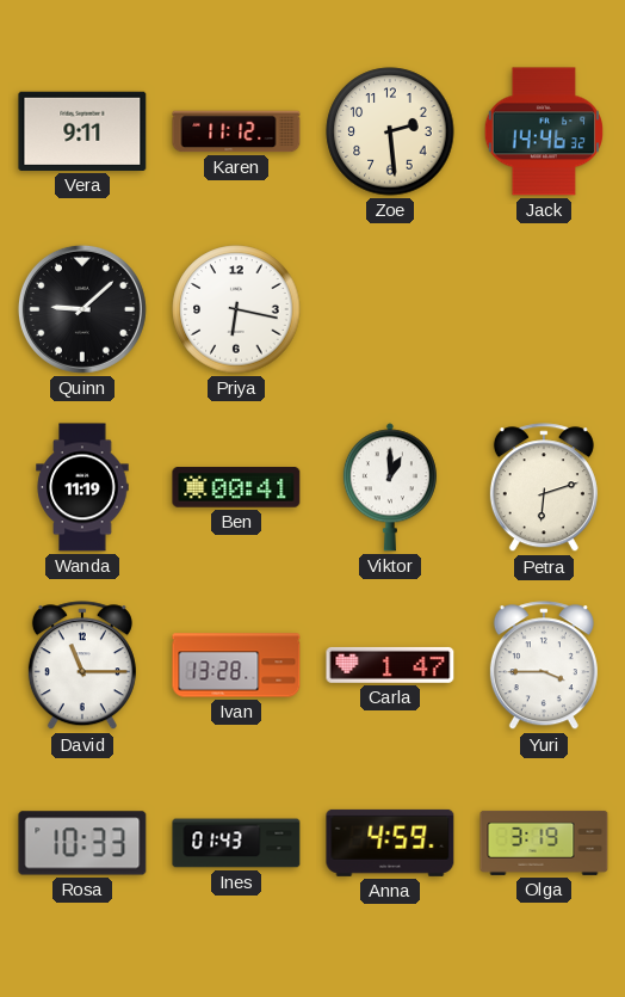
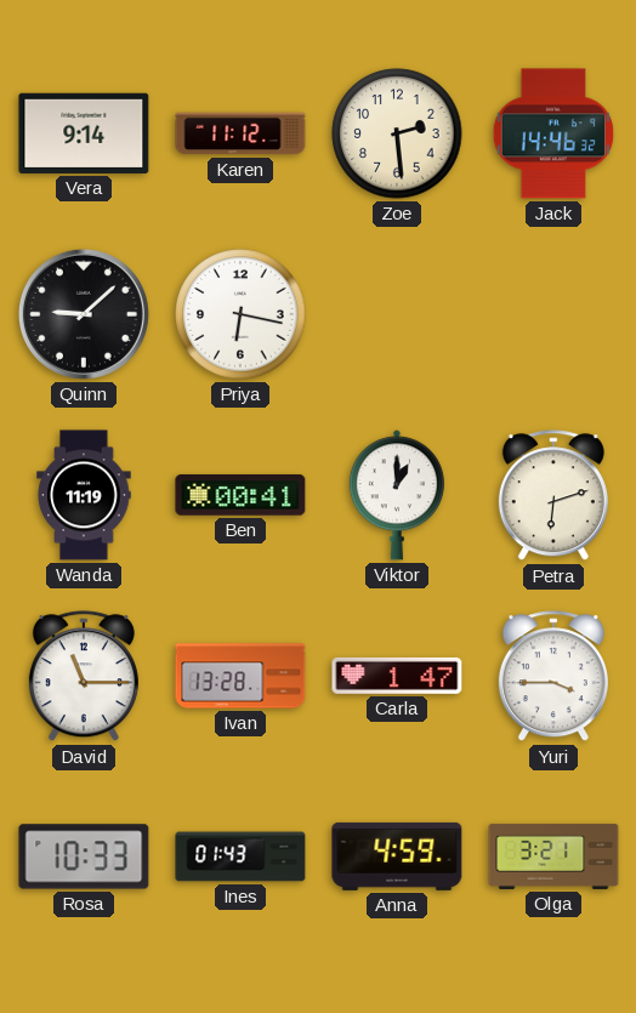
Vera: 9:11 -> 9:14
Olga: 3:19 -> 3:21
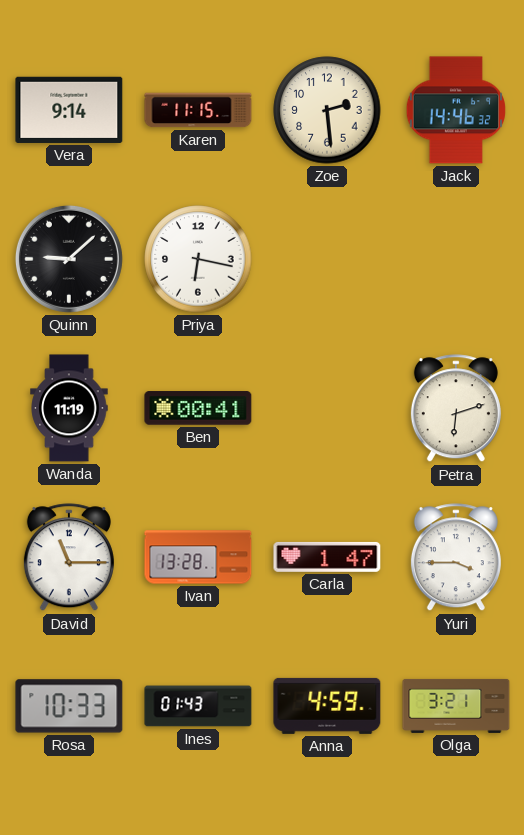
Karen: 11:12 -> 11:15
Viktor: 1:00 -> none
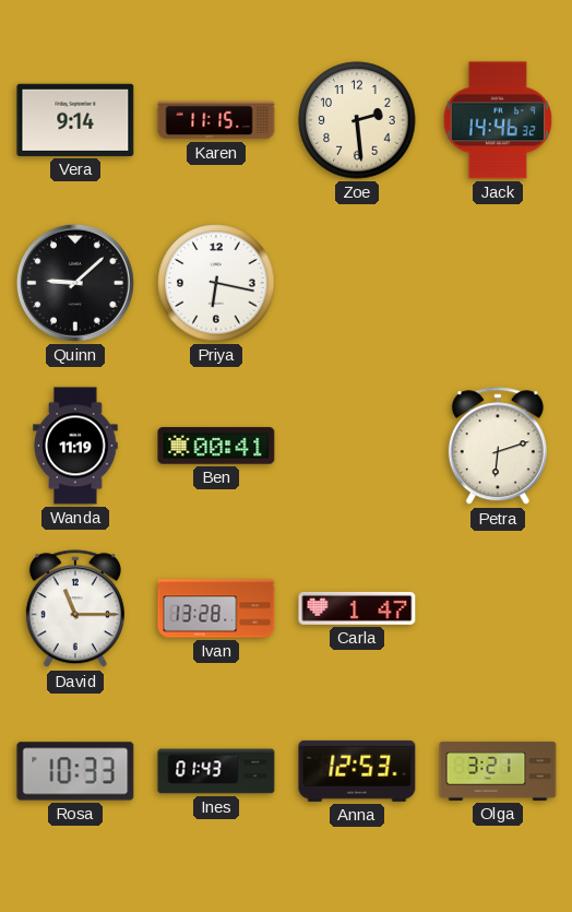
Yuri: 3:45 -> none
Anna: 4:59 -> 12:53
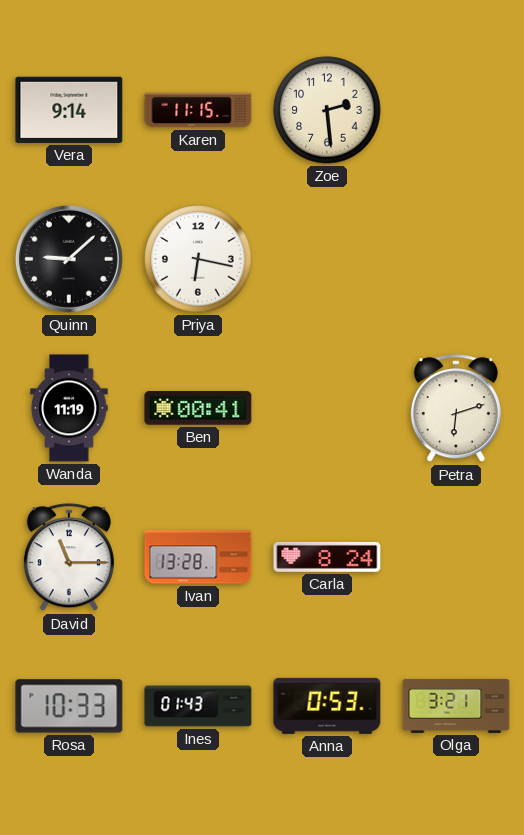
Jack: 14:46 -> none
Carla: 1:47 -> 8:24
Anna: 12:53 -> 0:53
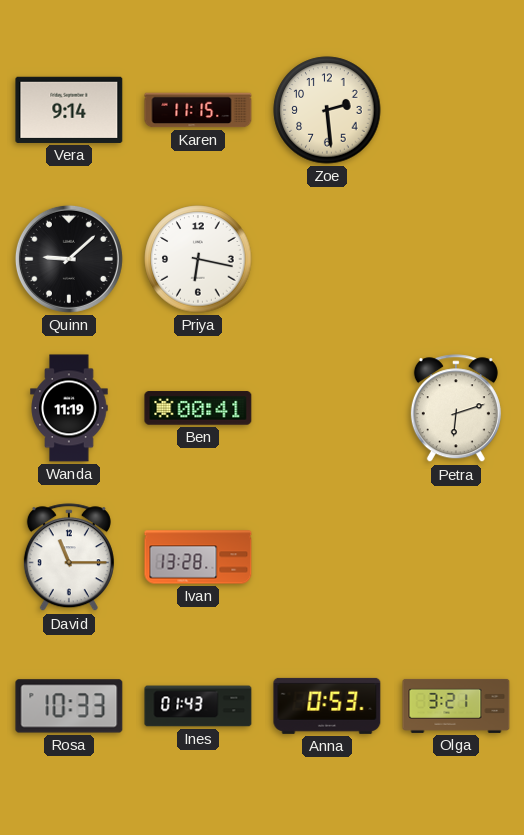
Carla: 8:24 -> none
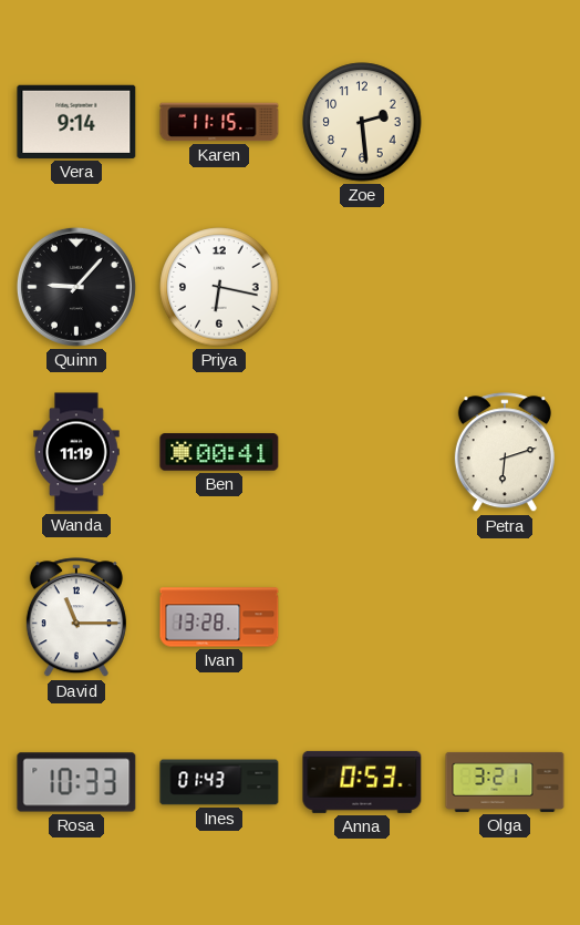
Quinn: 9:08 -> 9:07
